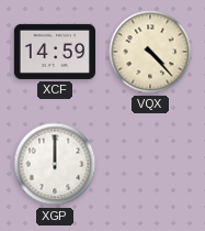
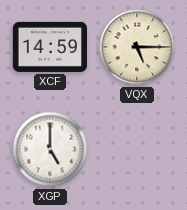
VQX: 4:23 -> 5:15
XGP: 12:00 -> 5:00
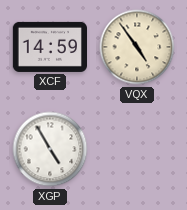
VQX: 5:15 -> 4:54
XGP: 5:00 -> 4:55
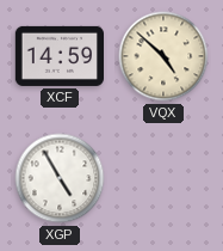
VQX: 4:54 -> 4:52
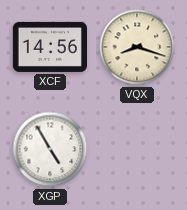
XCF: 14:59 -> 14:56
VQX: 4:52 -> 8:18
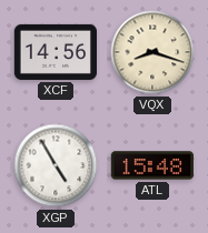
ATL: none -> 15:48
